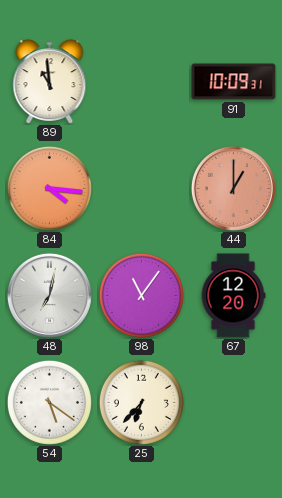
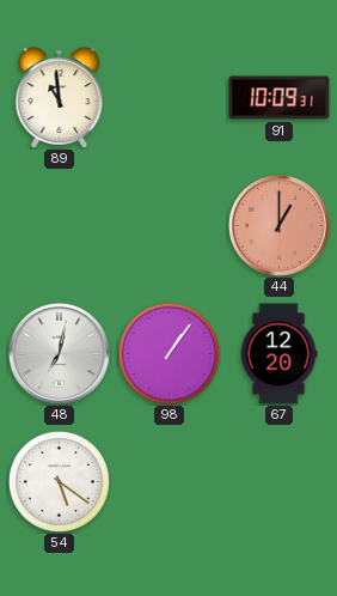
84: 4:16 -> none
98: 11:06 -> 1:06
25: 6:37 -> none
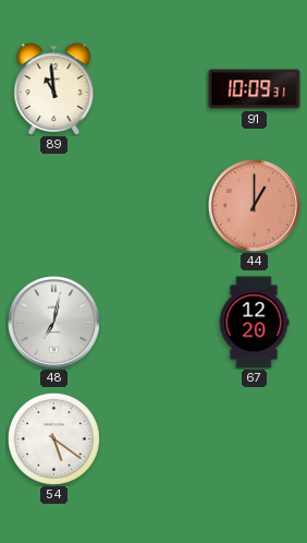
98: 1:06 -> none
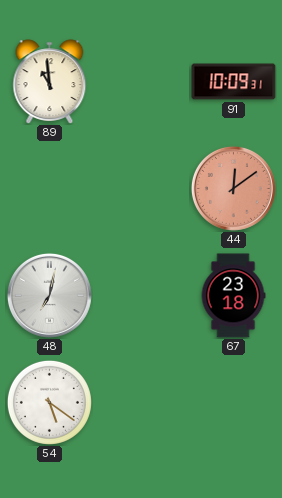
44: 1:00 -> 12:09
67: 12:20 -> 23:18
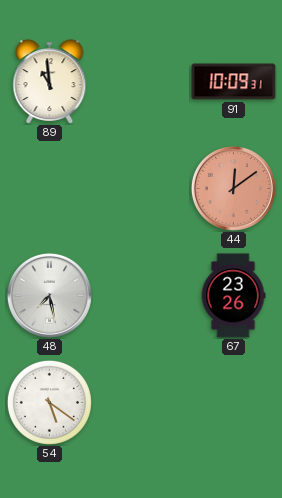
48: 7:02 -> 7:28
67: 23:18 -> 23:26
